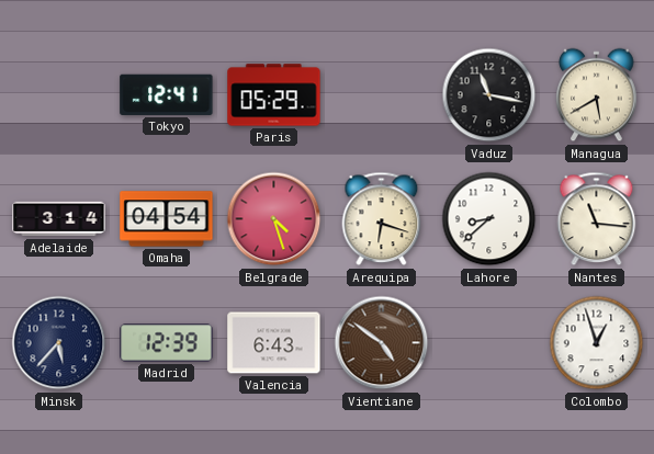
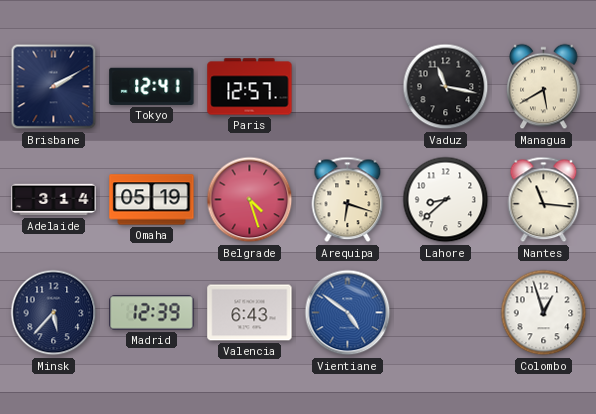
Brisbane: none -> 2:10
Paris: 05:29 -> 12:57
Omaha: 04:54 -> 05:19
Vientiane dial: brown -> blue
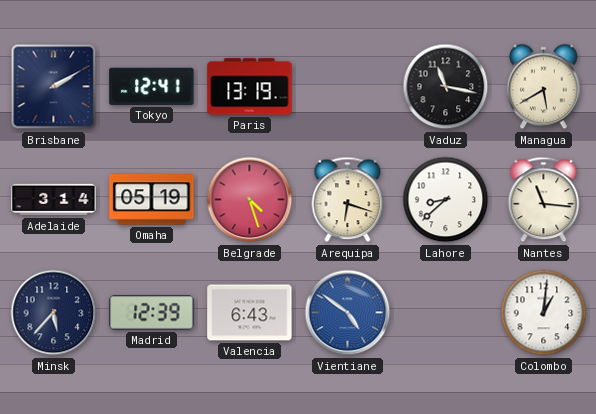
Paris: 12:57 -> 13:19
Colombo: 12:57 -> 1:01
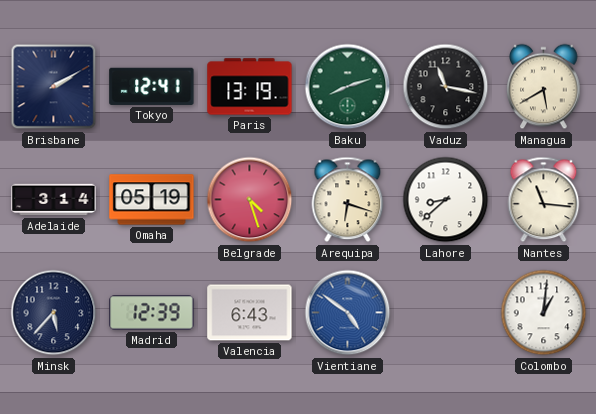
Baku: none -> 8:12
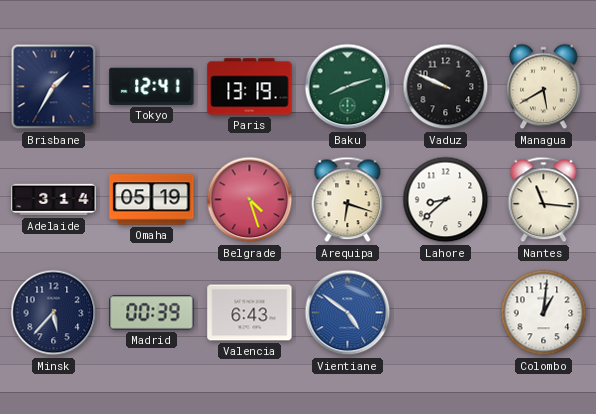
Brisbane: 2:10 -> 1:35
Vaduz: 11:17 -> 9:49
Madrid: 12:39 -> 00:39
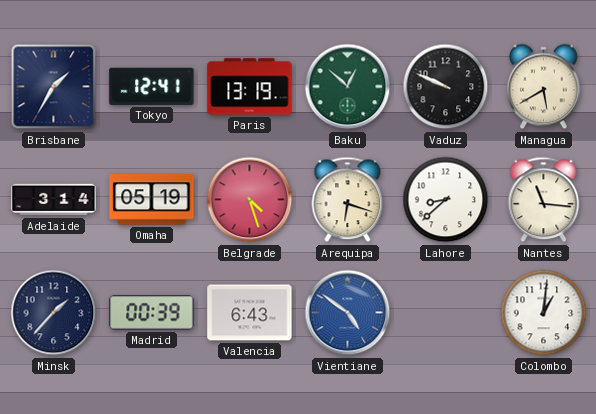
Baku: 8:12 -> 12:52
Minsk: 5:37 -> 1:37
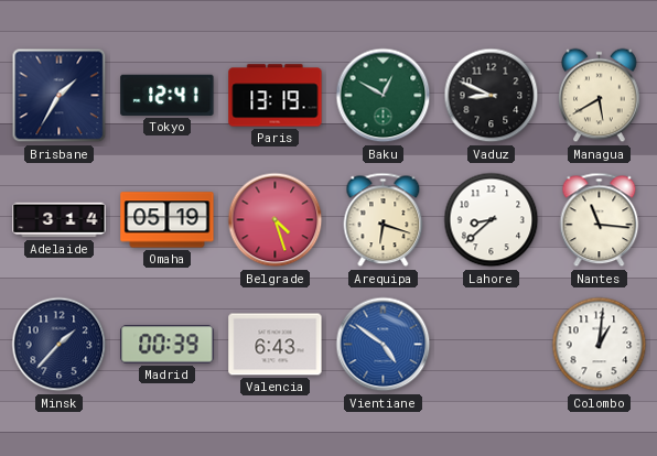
Baku: 12:52 -> 12:50
Vaduz: 9:49 -> 8:49
